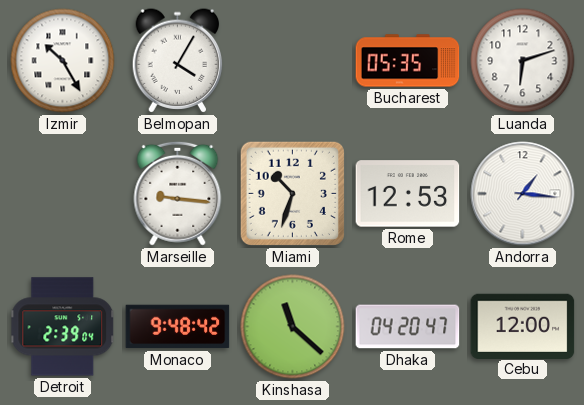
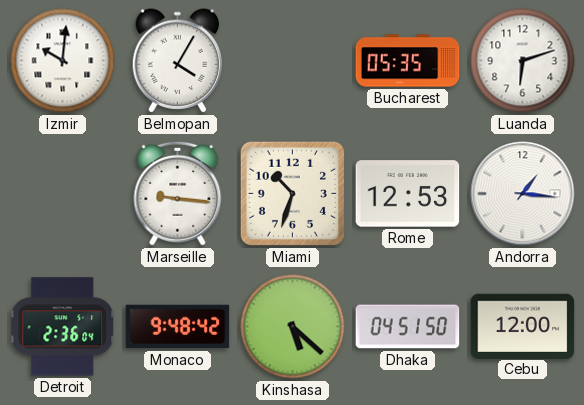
Izmir: 10:25 -> 10:01
Detroit: 2:39 -> 2:36
Kinshasa: 11:22 -> 5:22
Dhaka: 04:20 -> 04:51
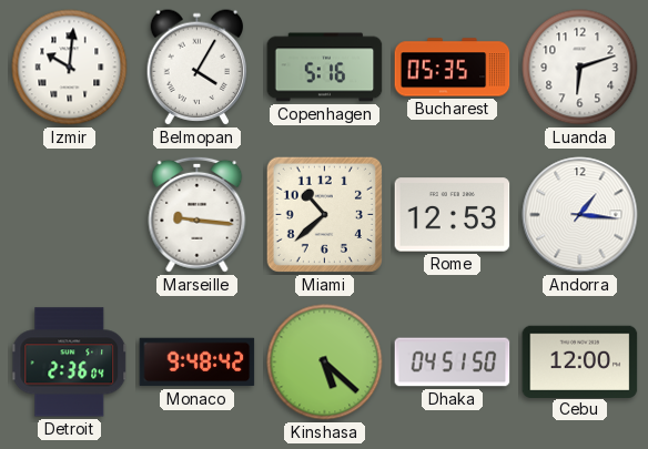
Copenhagen: none -> 5:16
Miami: 10:33 -> 10:38
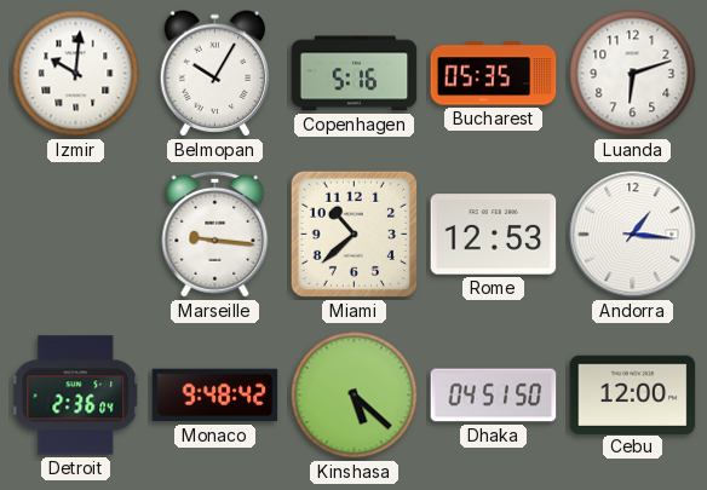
Belmopan: 4:05 -> 10:05
